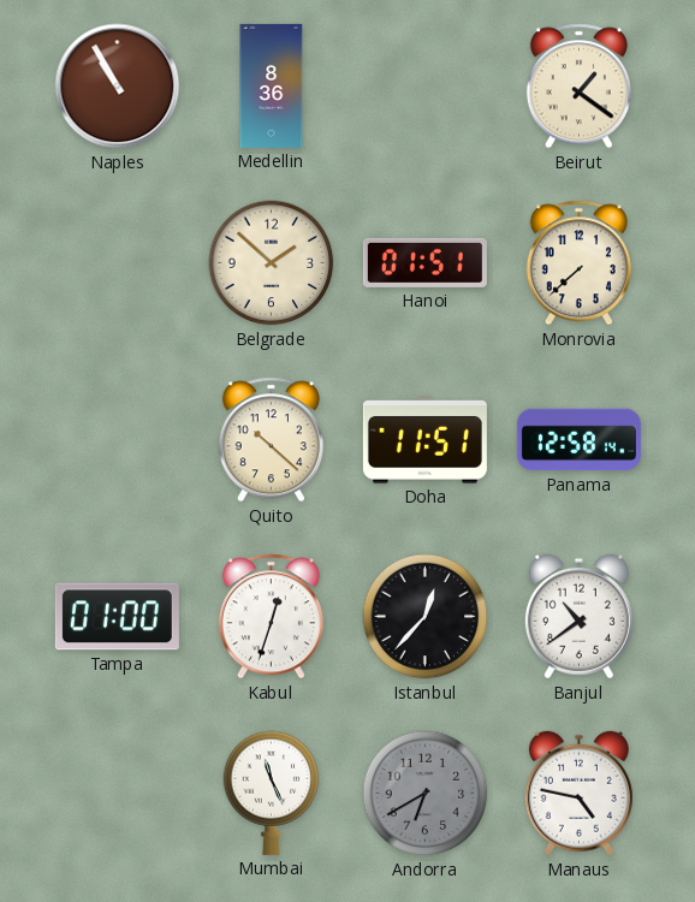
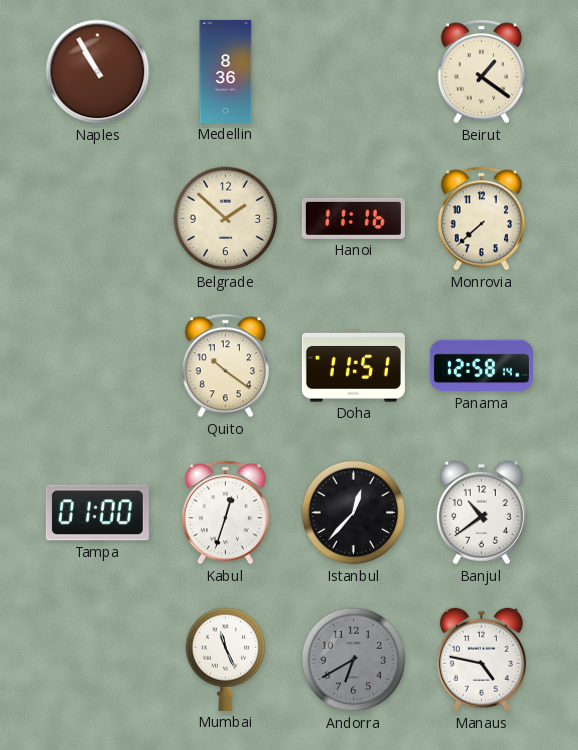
Hanoi: 01:51 -> 11:16
Quito: 10:22 -> 10:21
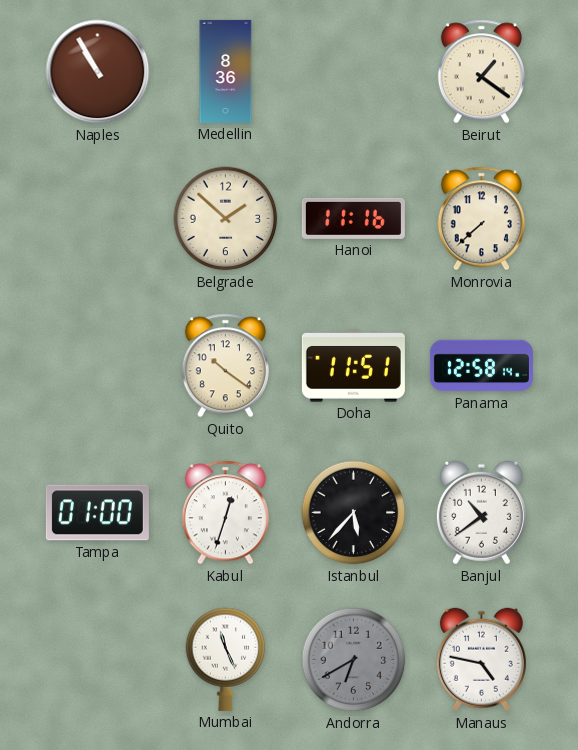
Istanbul: 12:37 -> 5:37
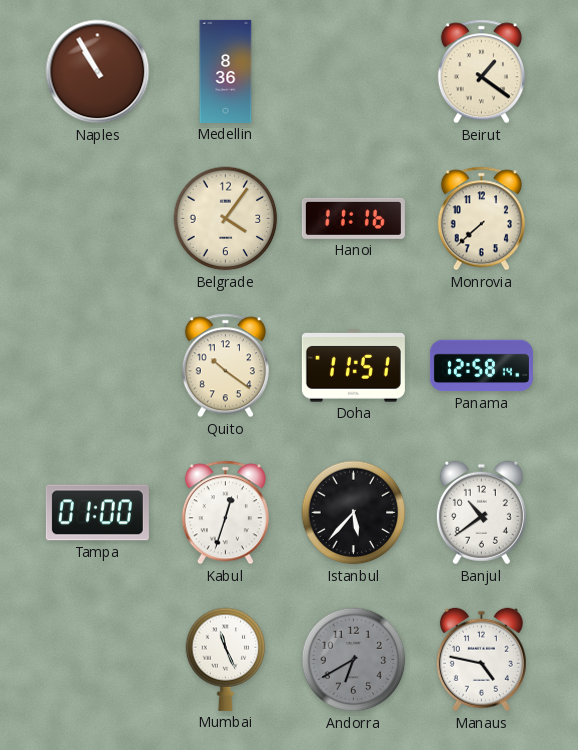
Belgrade: 1:52 -> 4:06
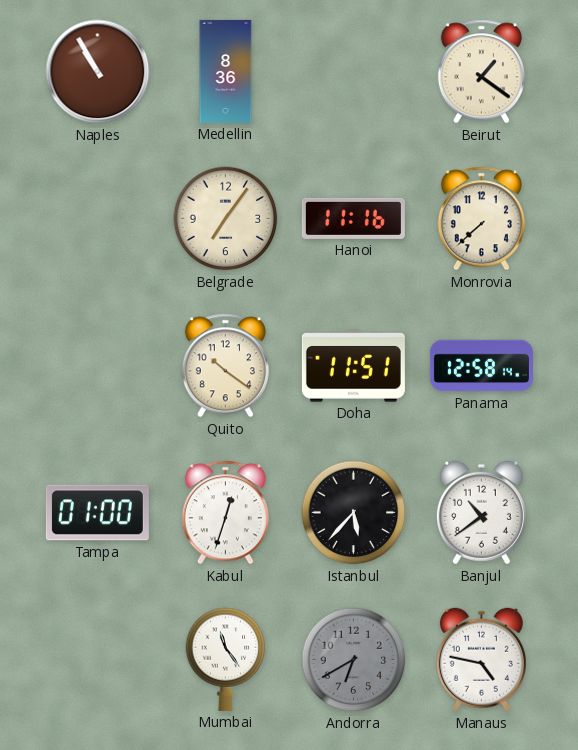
Belgrade: 4:06 -> 7:06
Mumbai: 11:26 -> 11:24
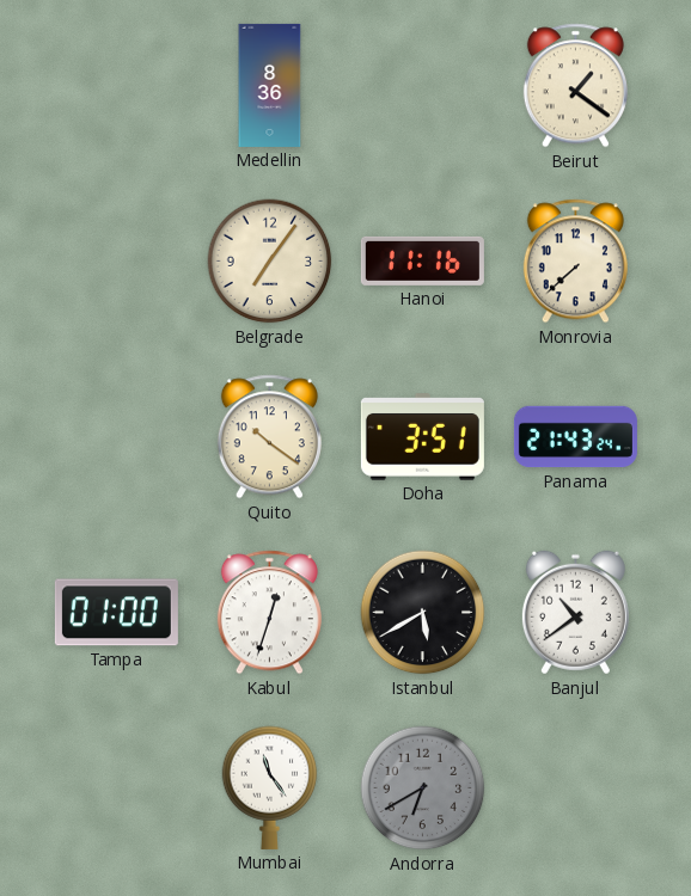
Naples: 10:55 -> none
Doha: 11:51 -> 3:51
Panama: 12:58 -> 21:43
Istanbul: 5:37 -> 5:40
Manaus: 4:47 -> none
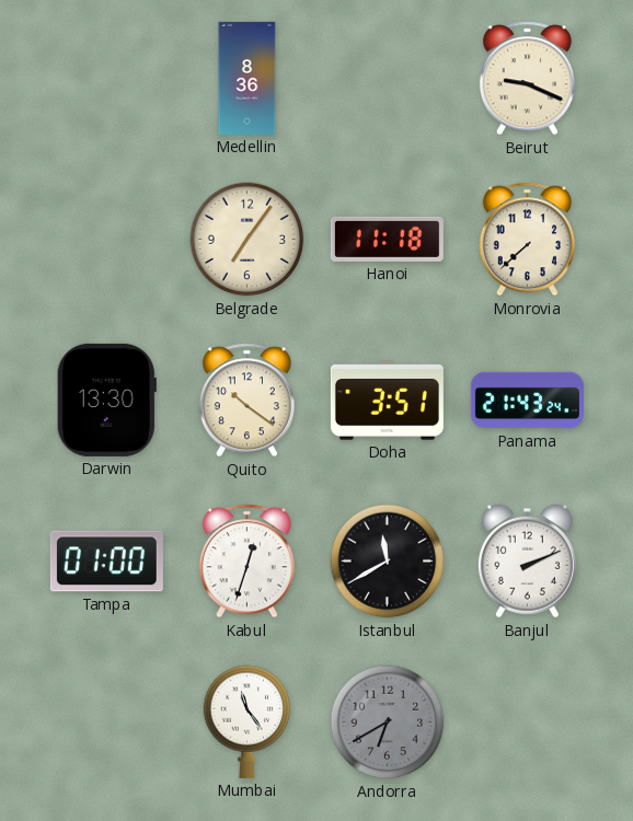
Beirut: 1:21 -> 9:19
Hanoi: 11:16 -> 11:18
Darwin: none -> 13:30
Istanbul: 5:40 -> 11:40
Banjul: 10:39 -> 2:11
